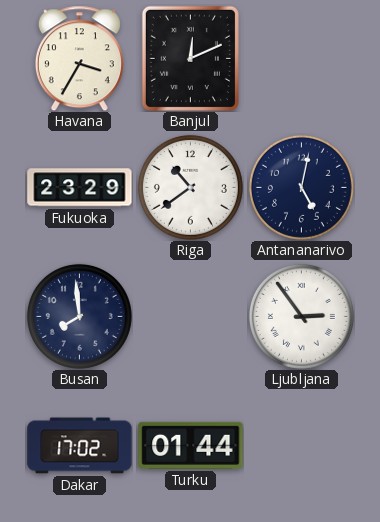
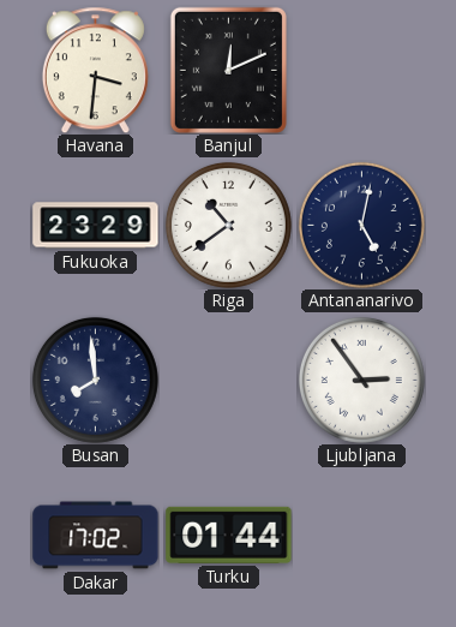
Havana: 3:35 -> 3:31
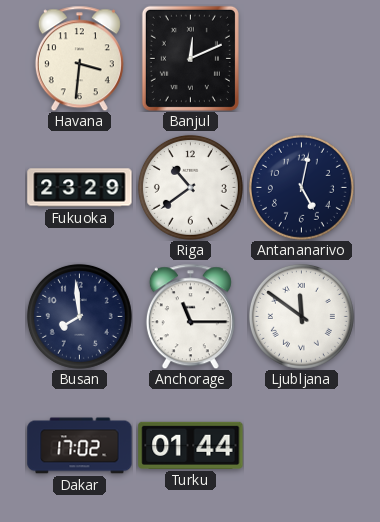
Anchorage: none -> 11:15
Ljubljana: 2:54 -> 11:51
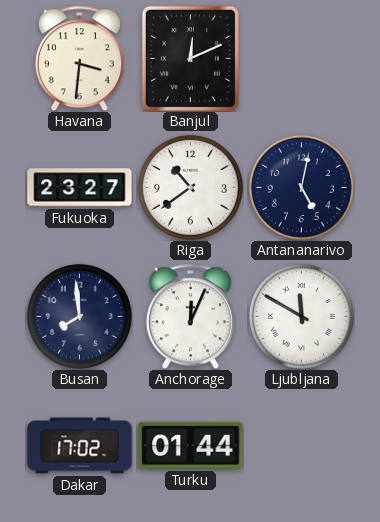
Fukuoka: 23:29 -> 23:27
Anchorage: 11:15 -> 12:04
Ljubljana: 11:51 -> 11:50
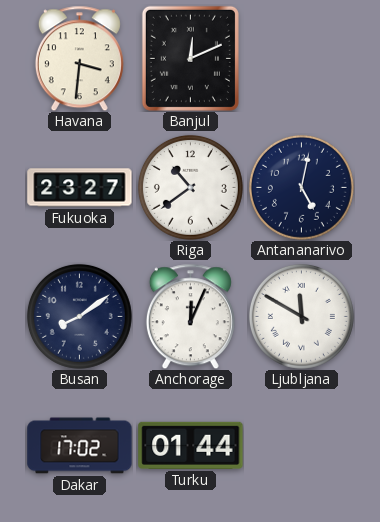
Busan: 7:59 -> 8:09
